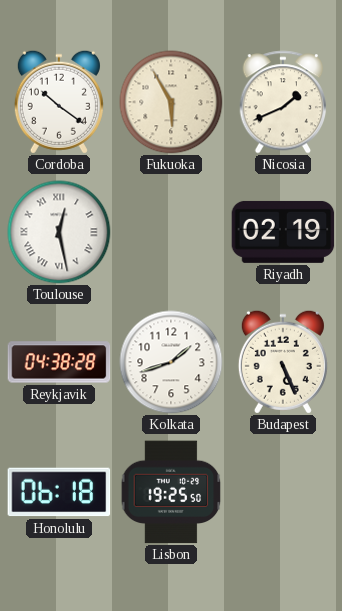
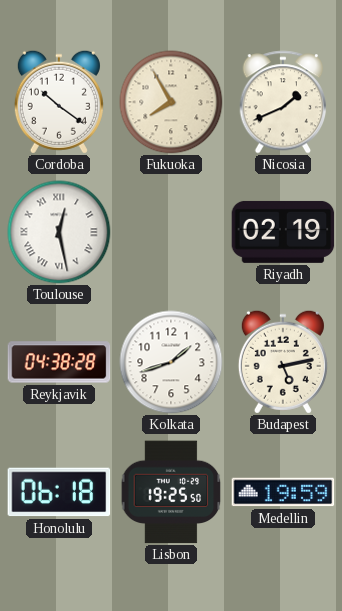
Fukuoka: 5:55 -> 7:55
Budapest: 5:26 -> 5:13
Medellin: none -> 19:59
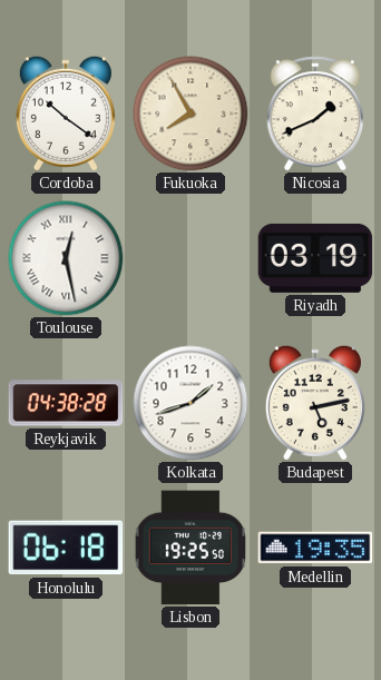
Riyadh: 02:19 -> 03:19
Medellin: 19:59 -> 19:35
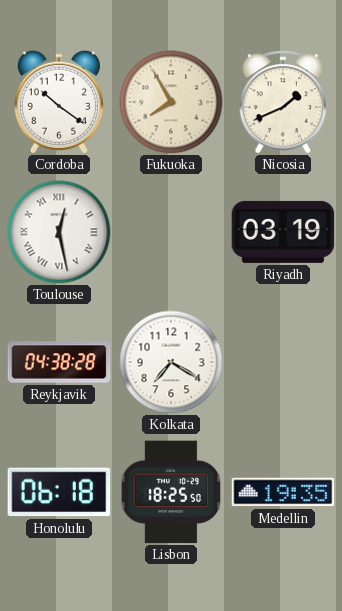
Kolkata: 1:42 -> 7:20
Budapest: 5:13 -> none
Lisbon: 19:25 -> 18:25
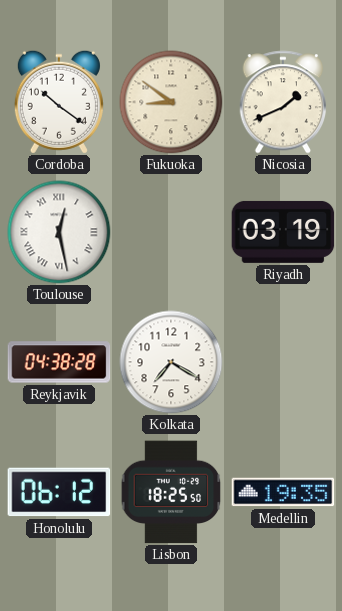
Fukuoka: 7:55 -> 8:51
Honolulu: 06:18 -> 06:12
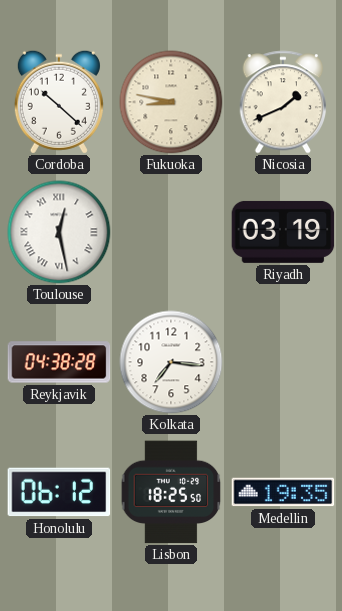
Cordoba: 10:21 -> 10:22
Fukuoka: 8:51 -> 8:47
Kolkata: 7:20 -> 7:16
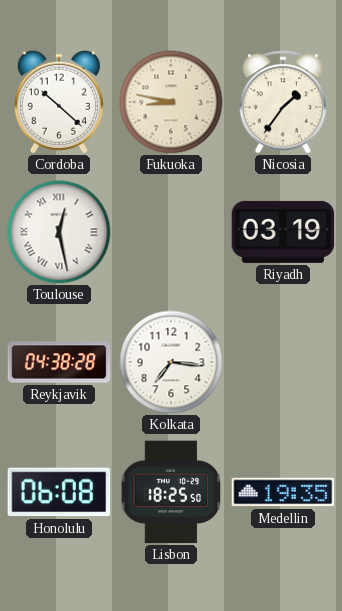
Nicosia: 1:41 -> 1:36
Honolulu: 06:12 -> 06:08
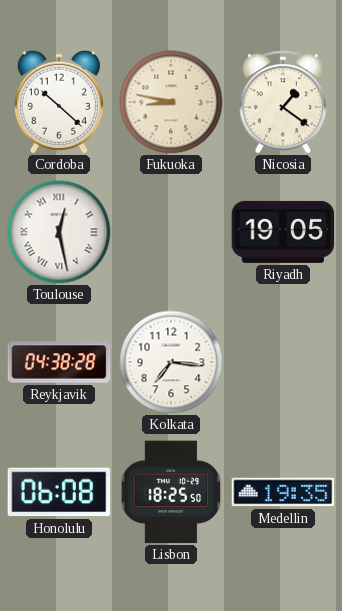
Nicosia: 1:36 -> 1:21
Riyadh: 03:19 -> 19:05
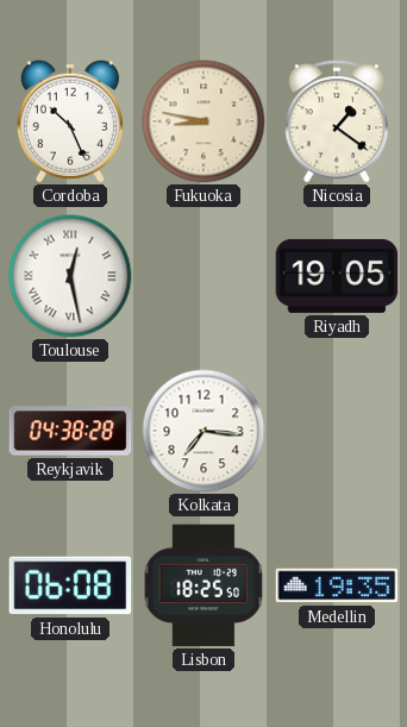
Cordoba: 10:22 -> 10:26
